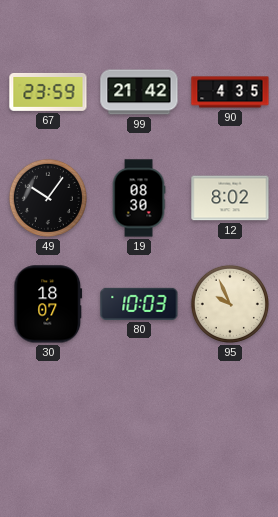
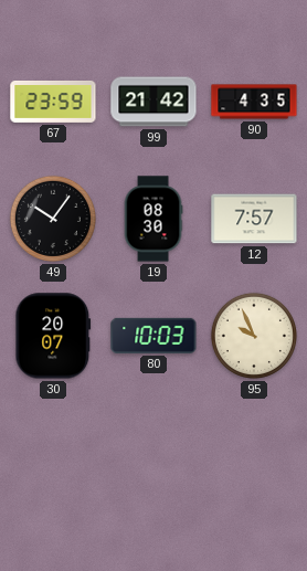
12: 8:02 -> 7:57
30: 18:07 -> 20:07
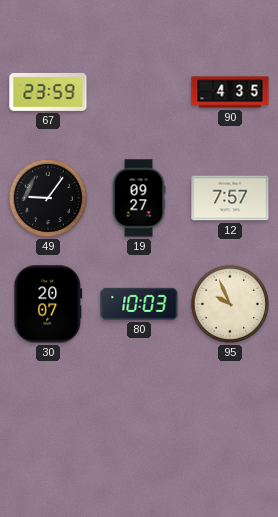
99: 21:42 -> none
49: 10:06 -> 9:06
19: 08:30 -> 09:27
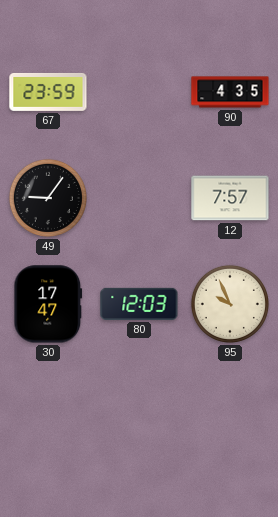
19: 09:27 -> none
30: 20:07 -> 17:47
80: 10:03 -> 12:03
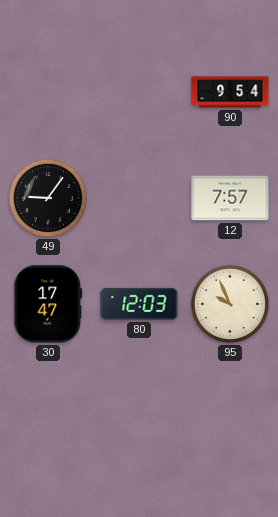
67: 23:59 -> none
90: 4:35 -> 9:54
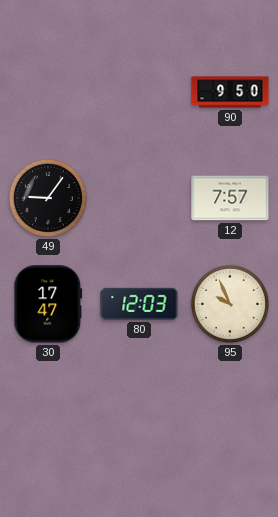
90: 9:54 -> 9:50
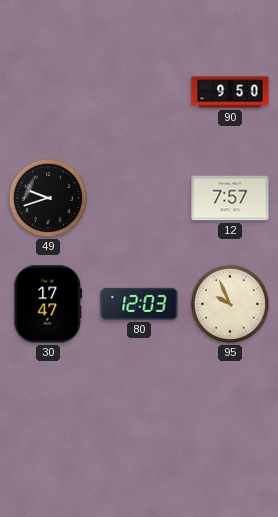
49: 9:06 -> 9:42
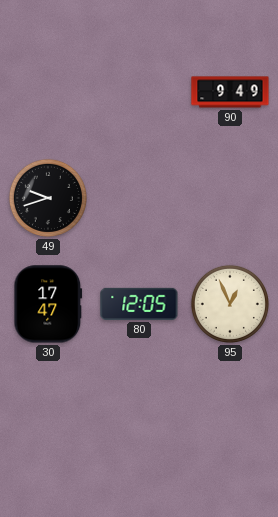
90: 9:50 -> 9:49
12: 7:57 -> none
80: 12:03 -> 12:05
95: 9:56 -> 12:56
